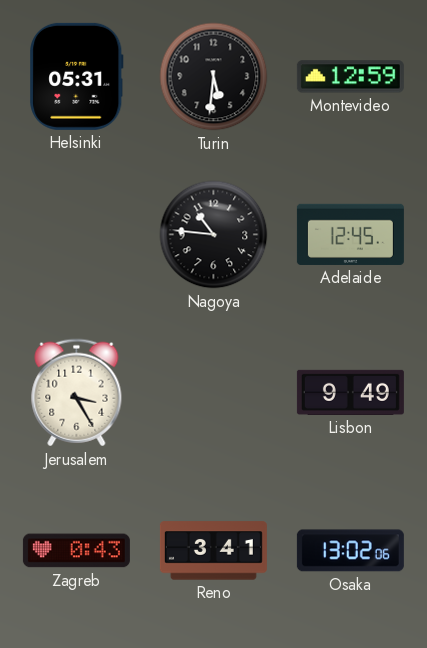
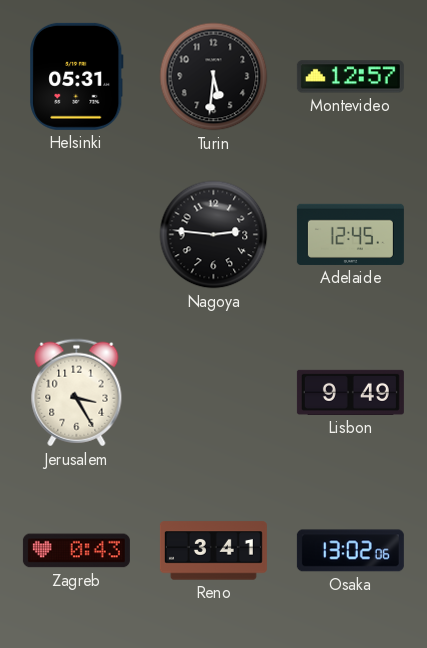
Montevideo: 12:59 -> 12:57
Nagoya: 10:46 -> 2:46
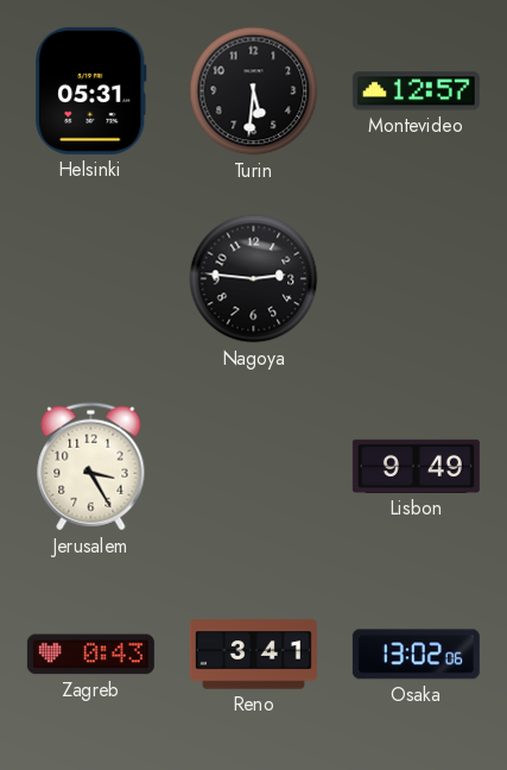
Adelaide: 12:45 -> none
